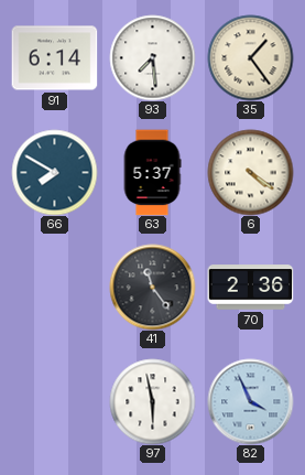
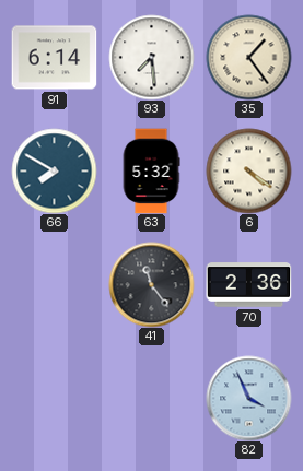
63: 5:37 -> 5:32
97: 5:58 -> none
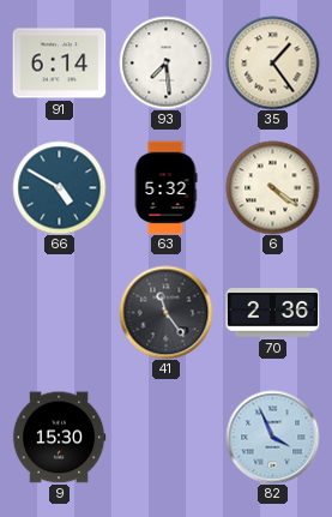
66: 7:50 -> 4:50
9: none -> 15:30
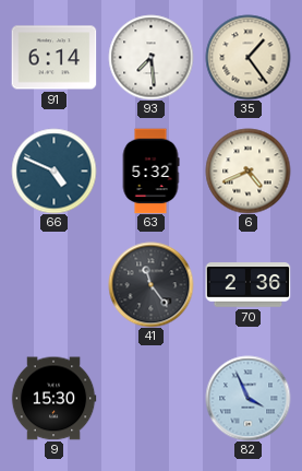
66: 4:50 -> 4:49
6: 4:21 -> 4:41
